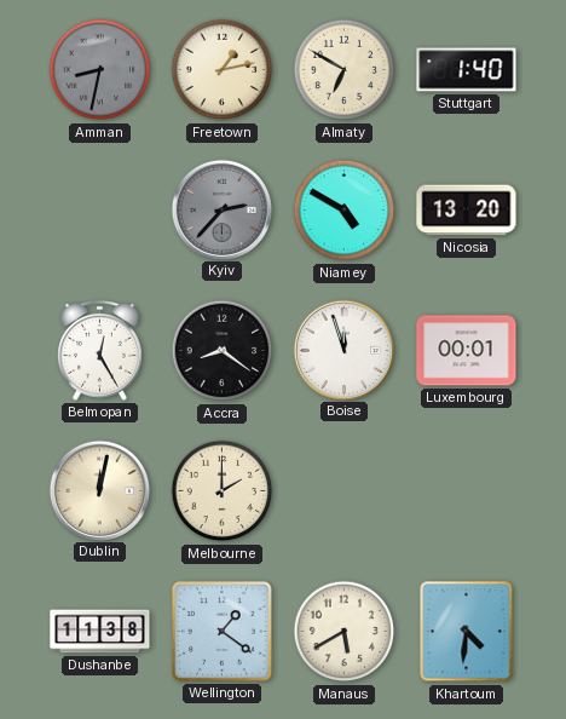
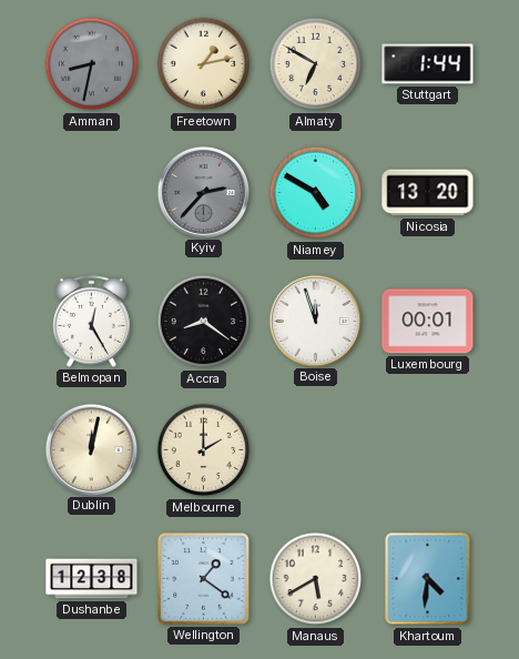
Stuttgart: 1:40 -> 1:44
Dushanbe: 11:38 -> 12:38
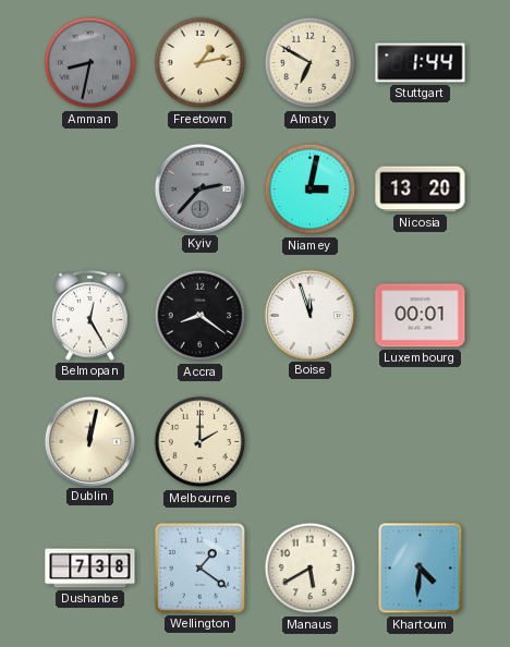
Niamey: 4:50 -> 3:02
Dushanbe: 12:38 -> 7:38
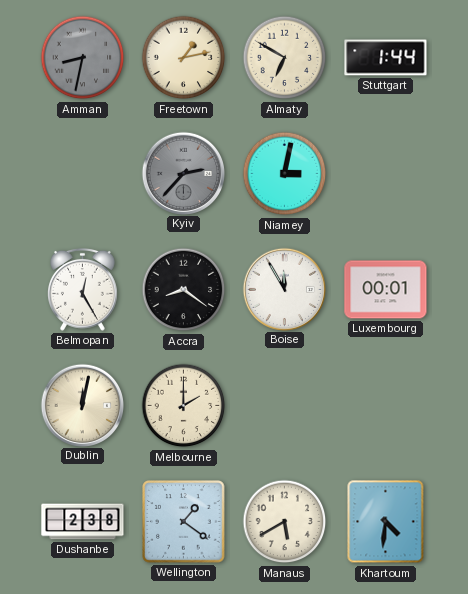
Nicosia: 13:20 -> none
Boise: 11:57 -> 11:55
Dushanbe: 7:38 -> 2:38
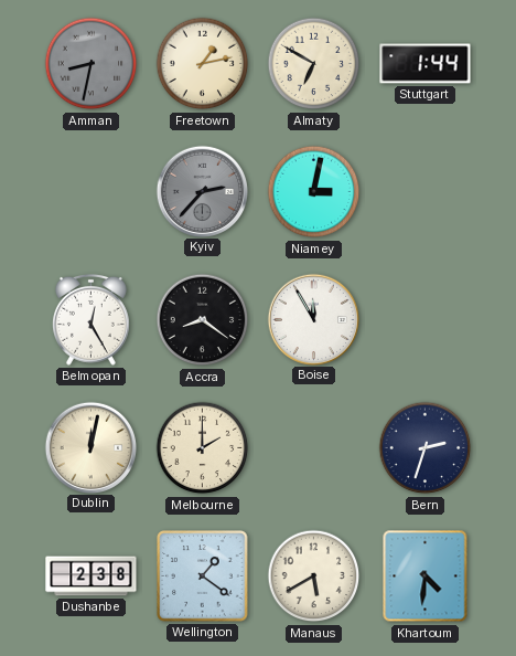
Luxembourg: 00:01 -> none
Bern: none -> 2:33
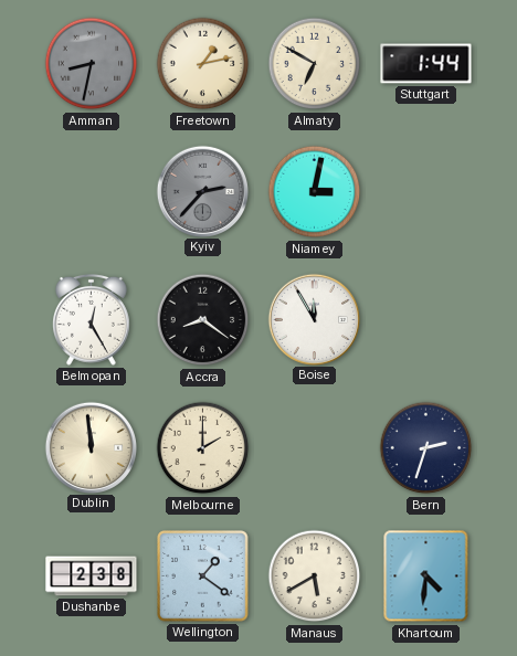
Dublin: 12:02 -> 11:59
